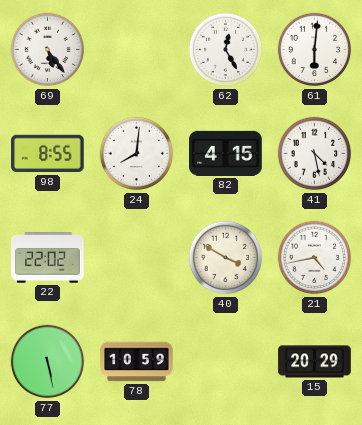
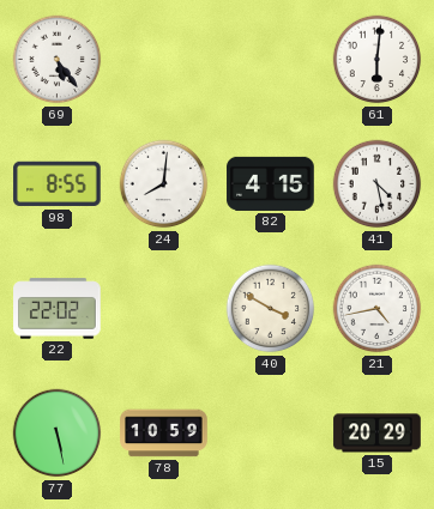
62: 12:25 -> none
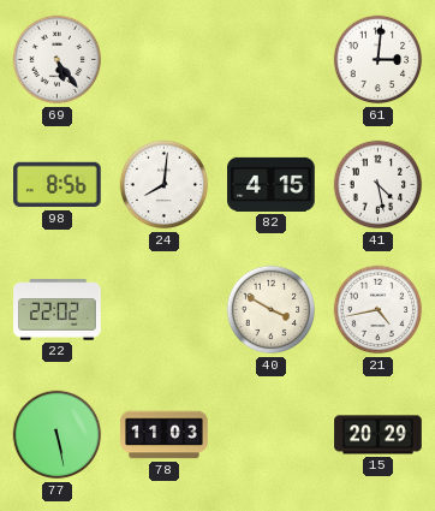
61: 6:01 -> 3:01
98: 8:55 -> 8:56
78: 10:59 -> 11:03
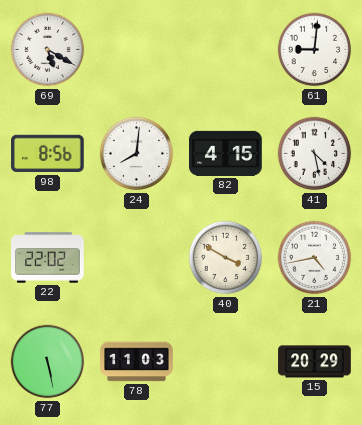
69: 5:24 -> 5:20
61: 3:01 -> 9:01
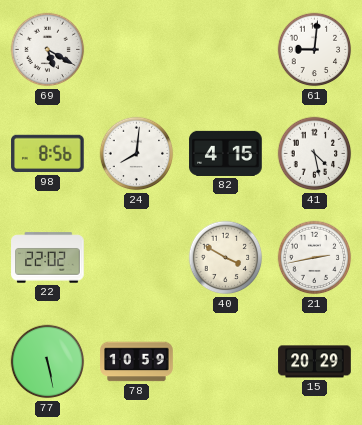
21: 4:43 -> 2:43
78: 11:03 -> 10:59
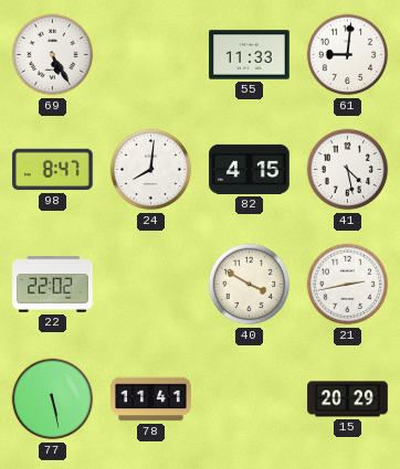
69: 5:20 -> 5:25
55: none -> 11:33
98: 8:56 -> 8:47
78: 10:59 -> 11:41
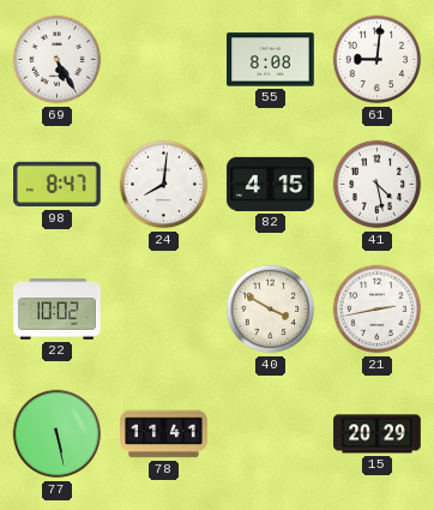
55: 11:33 -> 8:08
22: 22:02 -> 10:02
